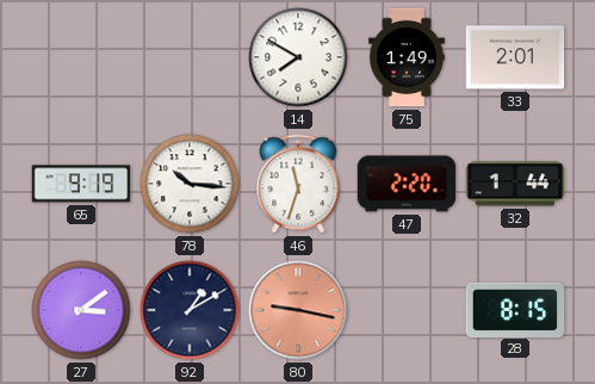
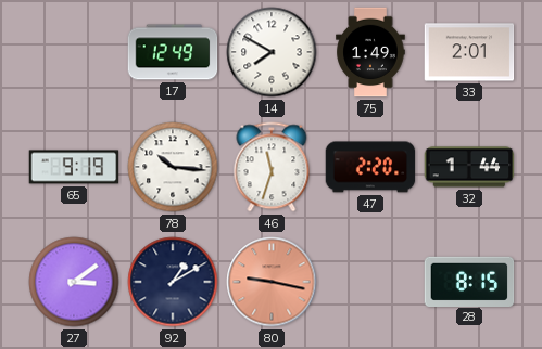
17: none -> 12:49
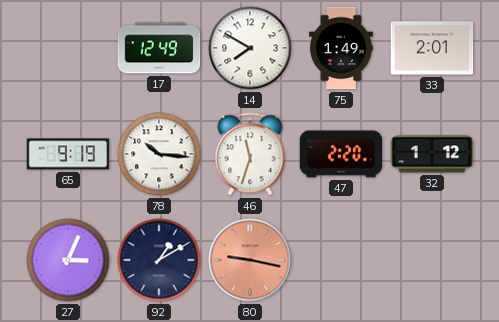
32: 1:44 -> 1:12
27: 3:09 -> 3:04
28: 8:15 -> none
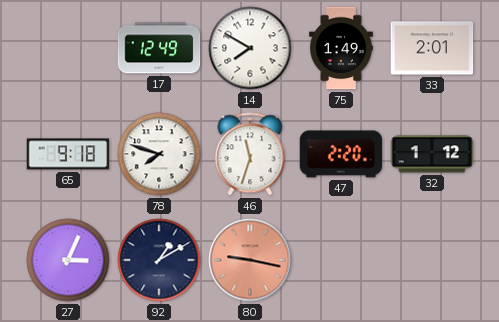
65: 9:19 -> 9:18
78: 10:16 -> 7:48
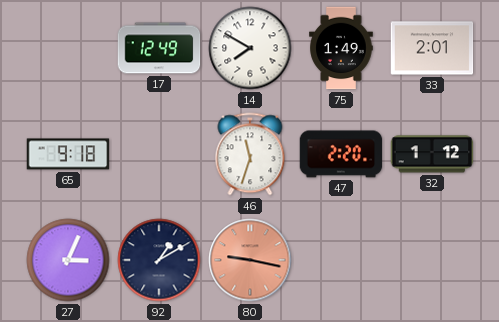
78: 7:48 -> none
